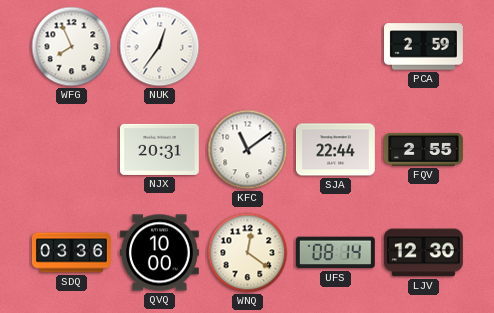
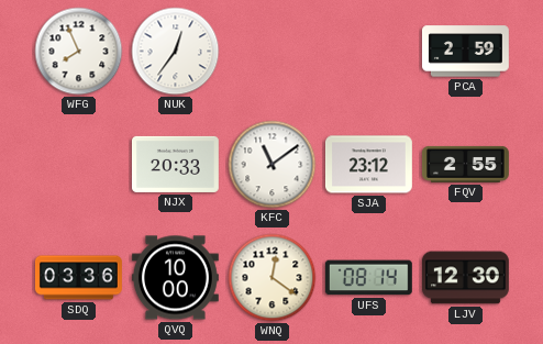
NJX: 20:31 -> 20:33
SJA: 22:44 -> 23:12
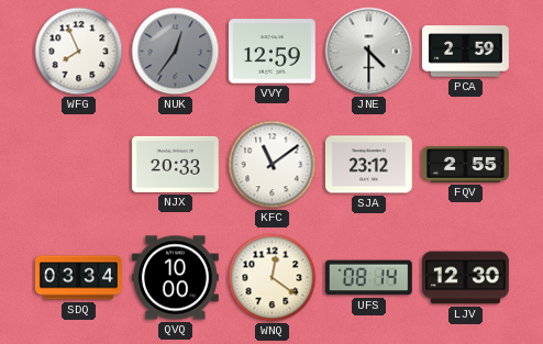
NUK dial: white -> grey
VVY: none -> 12:59
JNE: none -> 4:30
SDQ: 03:36 -> 03:34
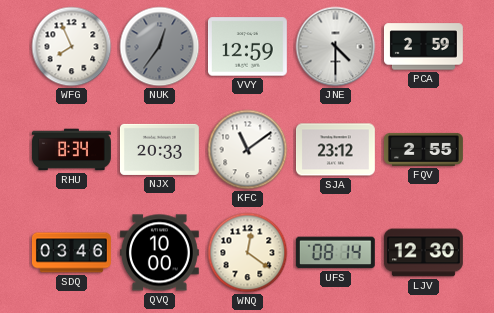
RHU: none -> 8:34
SDQ: 03:34 -> 03:46
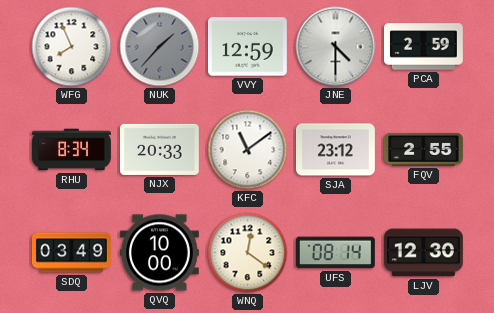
NUK: 12:36 -> 1:37
SDQ: 03:46 -> 03:49
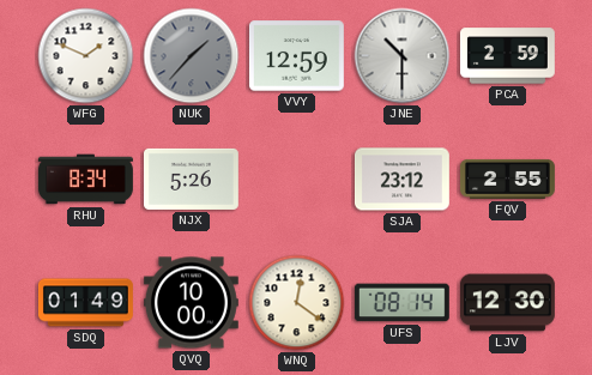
WFG: 7:56 -> 1:49
JNE: 4:30 -> 10:30
NJX: 20:33 -> 5:26
KFC: 11:09 -> none
SDQ: 03:49 -> 01:49
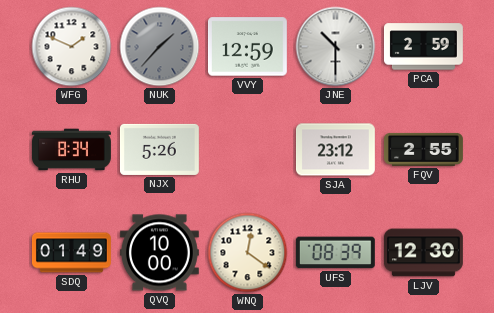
UFS: 08:14 -> 08:39
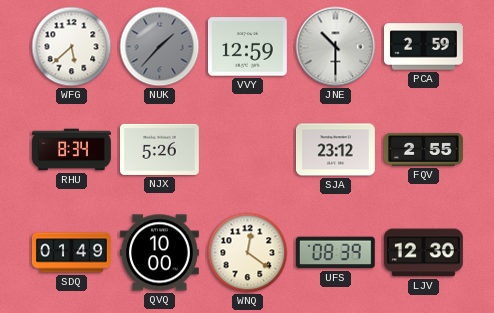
WFG: 1:49 -> 5:38
